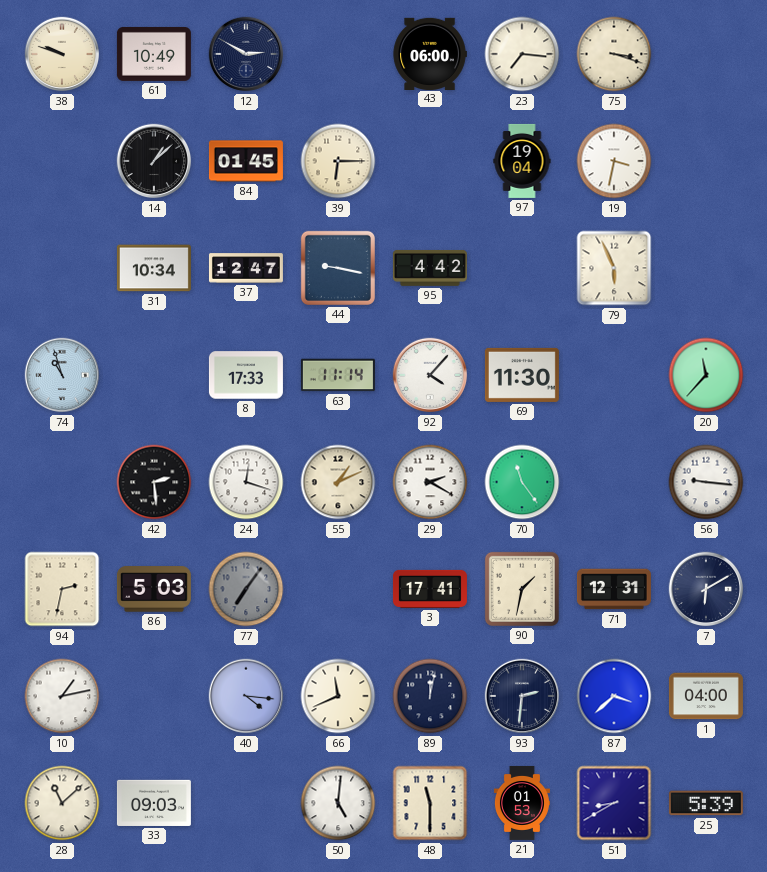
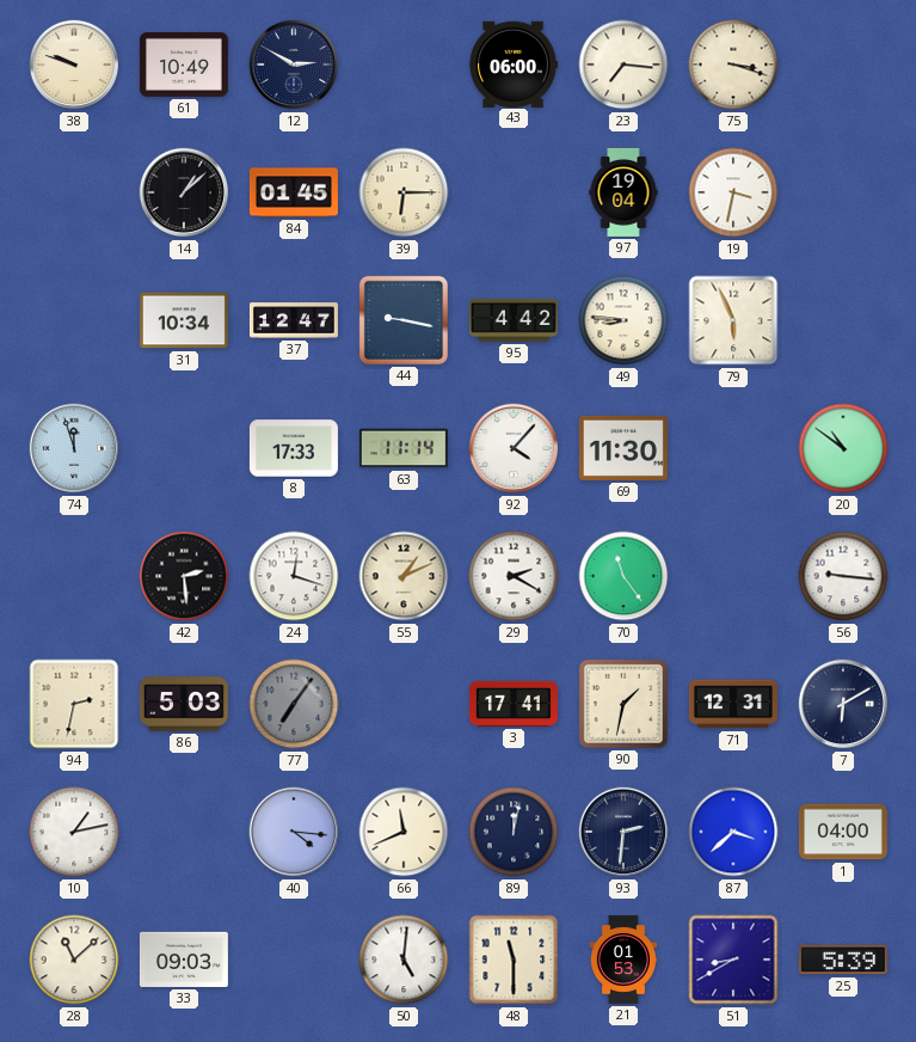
49: none -> 8:46
74: 10:57 -> 11:57
20: 11:37 -> 10:51
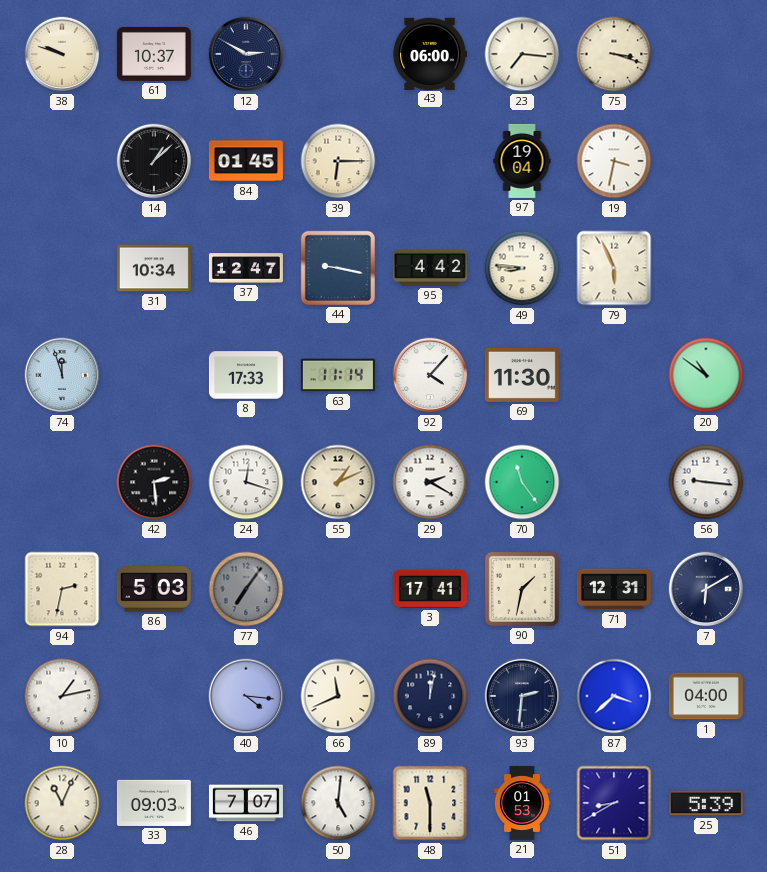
61: 10:49 -> 10:37
28: 11:08 -> 11:04
46: none -> 7:07
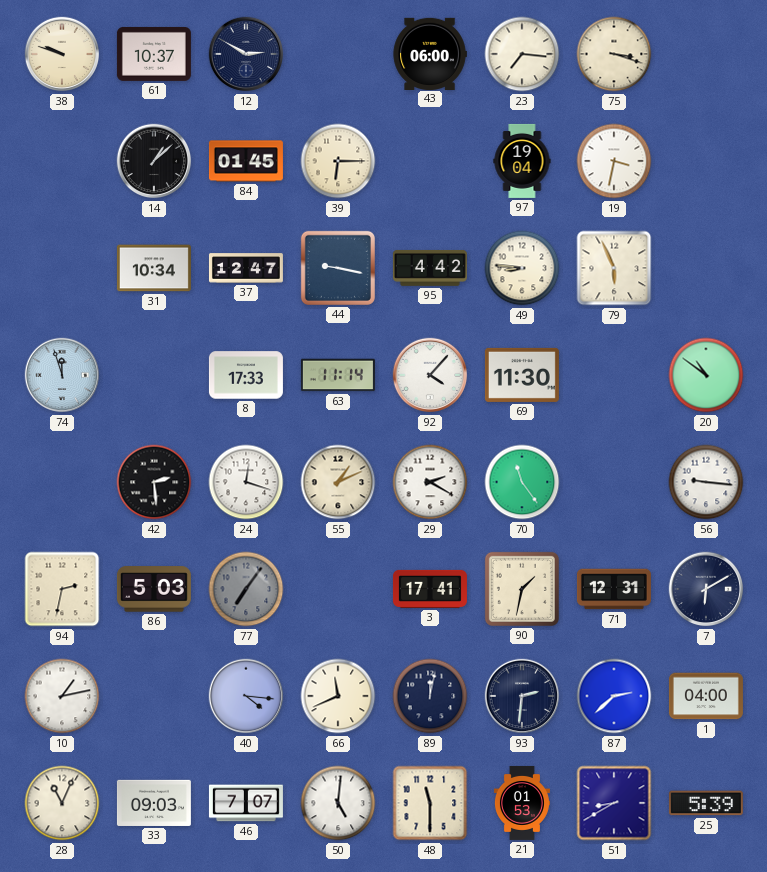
87: 3:38 -> 2:38
